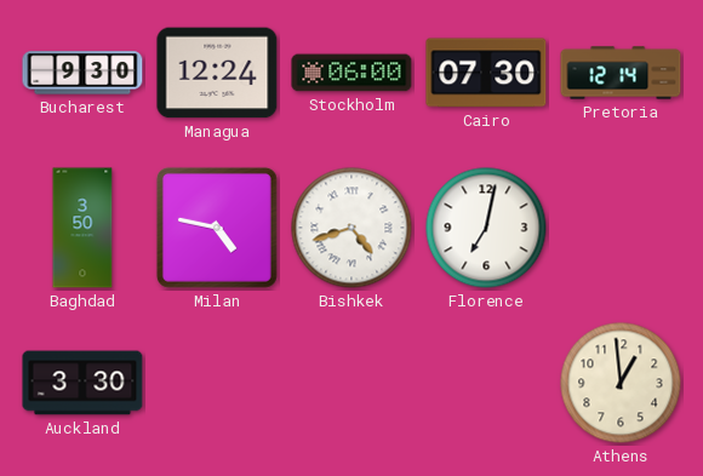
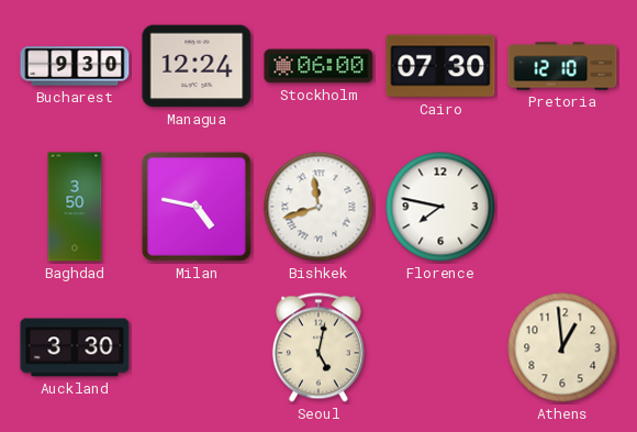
Pretoria: 12:14 -> 12:10
Bishkek: 4:42 -> 11:42
Florence: 7:02 -> 7:47
Seoul: none -> 5:02
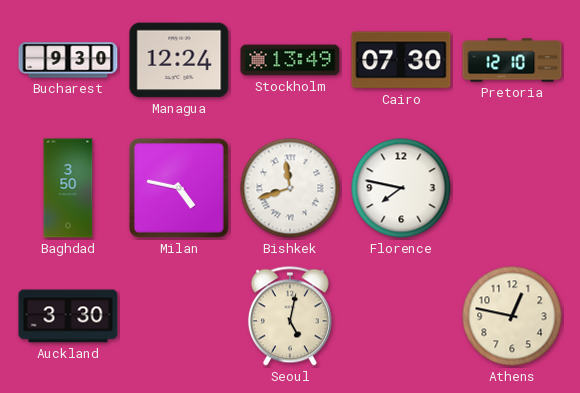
Stockholm: 06:00 -> 13:49
Athens: 12:59 -> 12:47
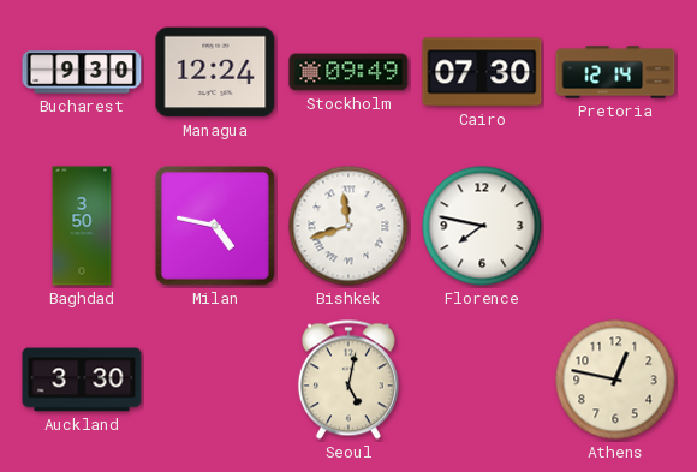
Stockholm: 13:49 -> 09:49
Pretoria: 12:10 -> 12:14
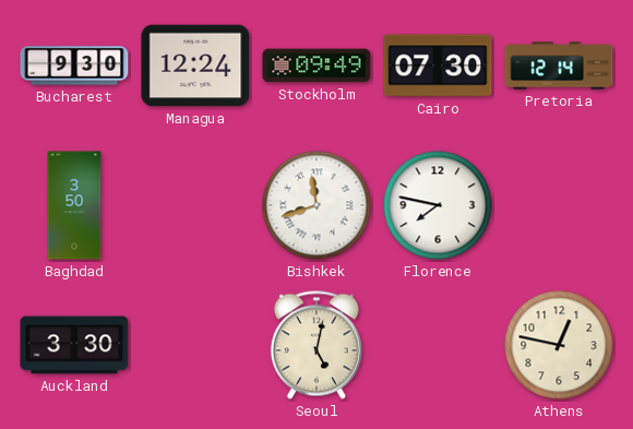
Milan: 4:47 -> none
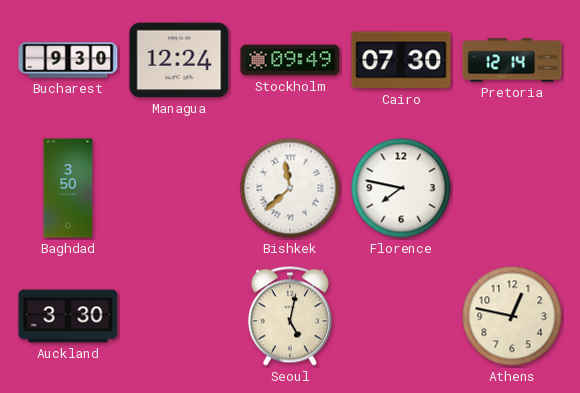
Bishkek: 11:42 -> 11:38
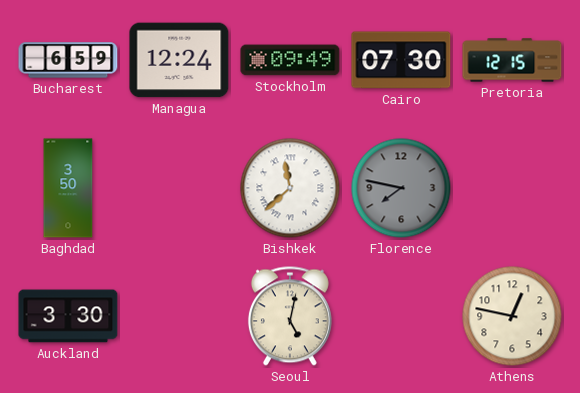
Bucharest: 9:30 -> 6:59
Pretoria: 12:14 -> 12:15
Florence dial: white -> grey
